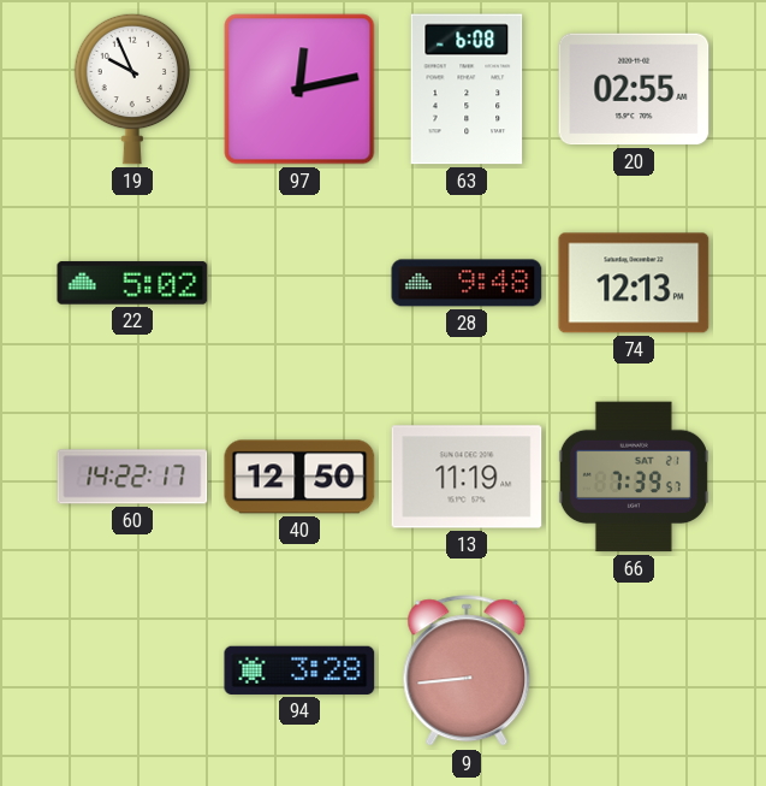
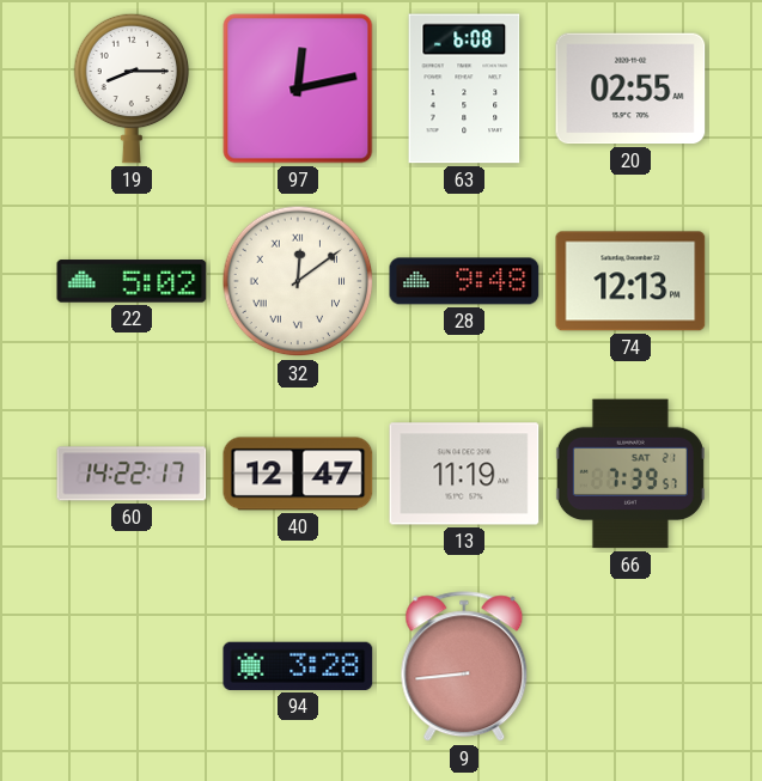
19: 9:56 -> 8:15
32: none -> 12:09
40: 12:50 -> 12:47
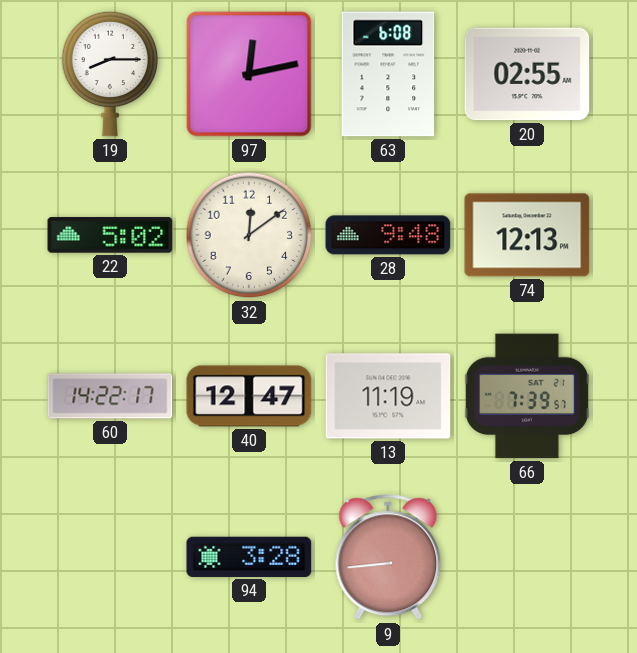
32 numerals: Roman -> Arabic
